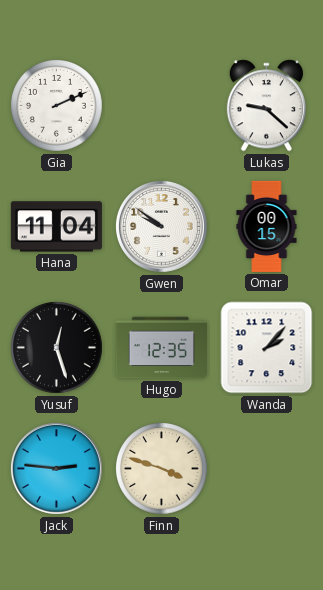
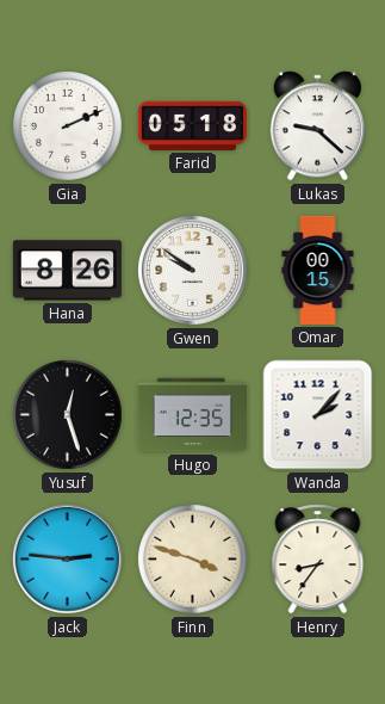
Farid: none -> 05:18
Hana: 11:04 -> 8:26
Henry: none -> 8:36
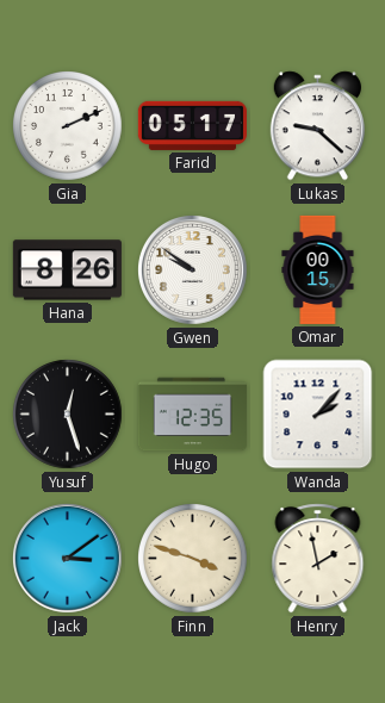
Farid: 05:18 -> 05:17
Jack: 2:46 -> 3:09
Henry: 8:36 -> 1:58
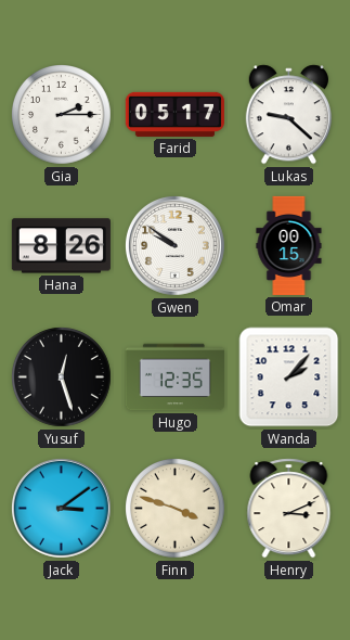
Gia: 2:11 -> 2:15
Henry: 1:58 -> 3:11
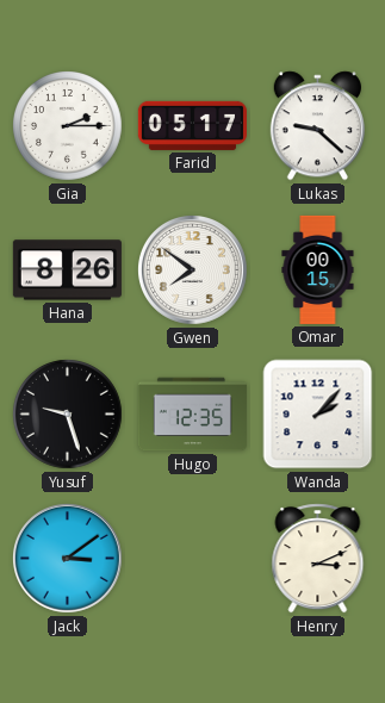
Gwen: 9:51 -> 7:51
Yusuf: 12:27 -> 9:27
Finn: 3:48 -> none
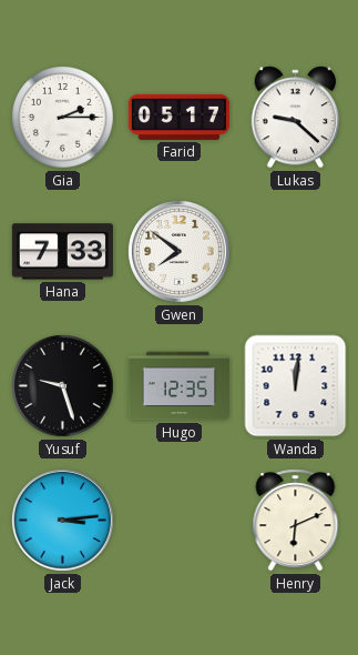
Hana: 8:26 -> 7:33
Omar: 00:15 -> none
Wanda: 2:07 -> 12:01
Jack: 3:09 -> 3:14
Henry: 3:11 -> 6:11
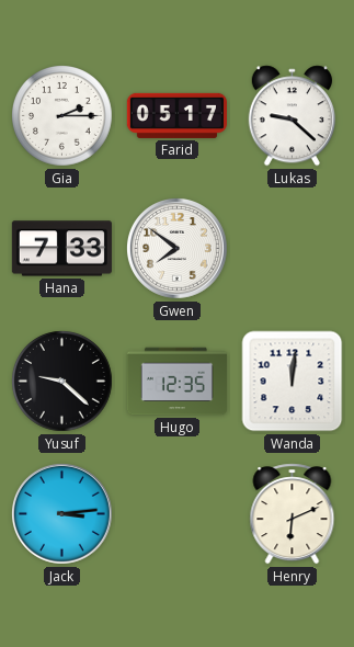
Yusuf: 9:27 -> 9:22
